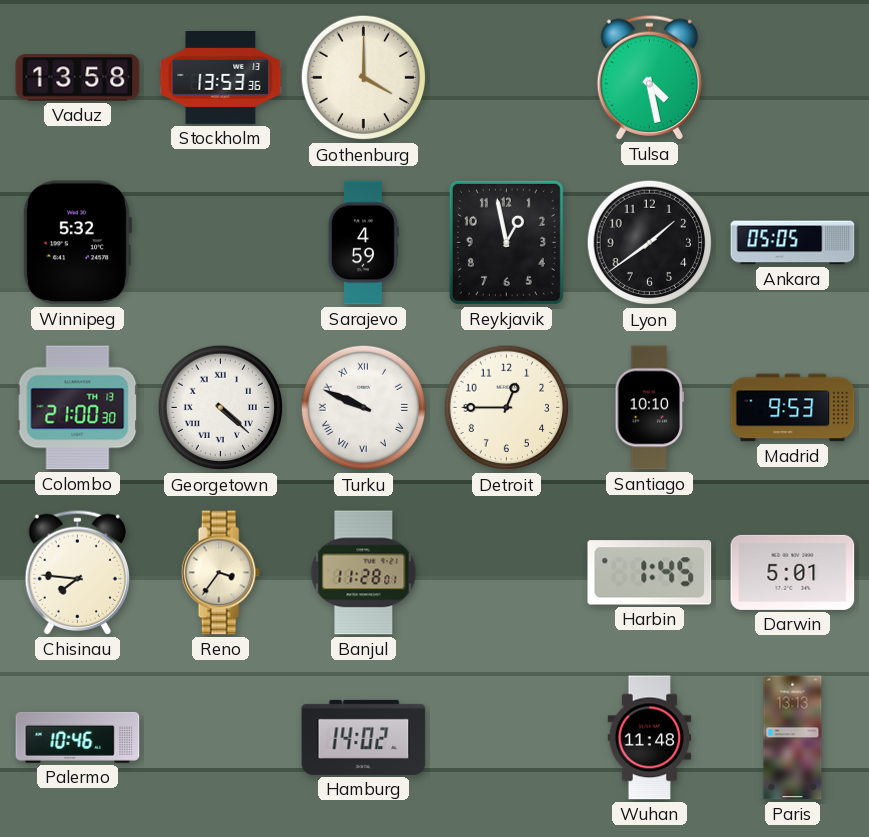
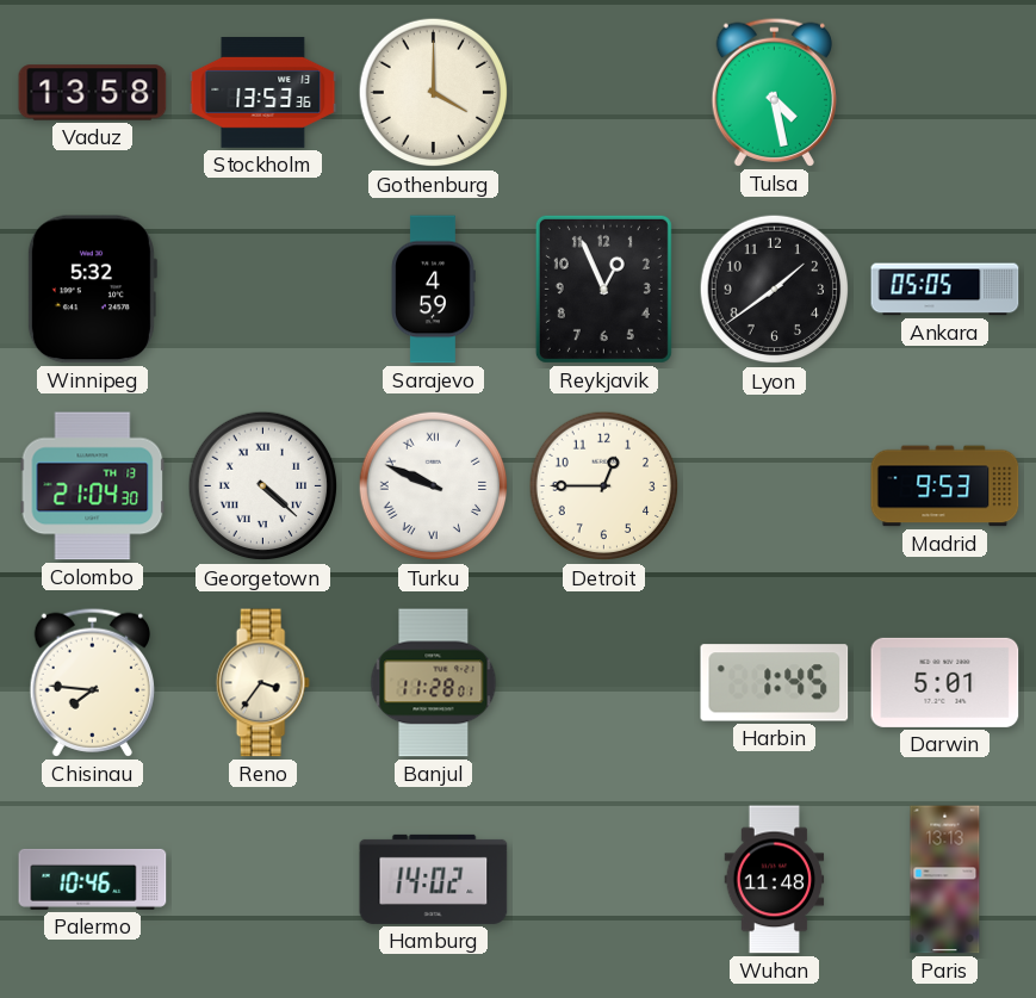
Reykjavik: 12:58 -> 12:56
Colombo: 21:00 -> 21:04
Santiago: 10:10 -> none
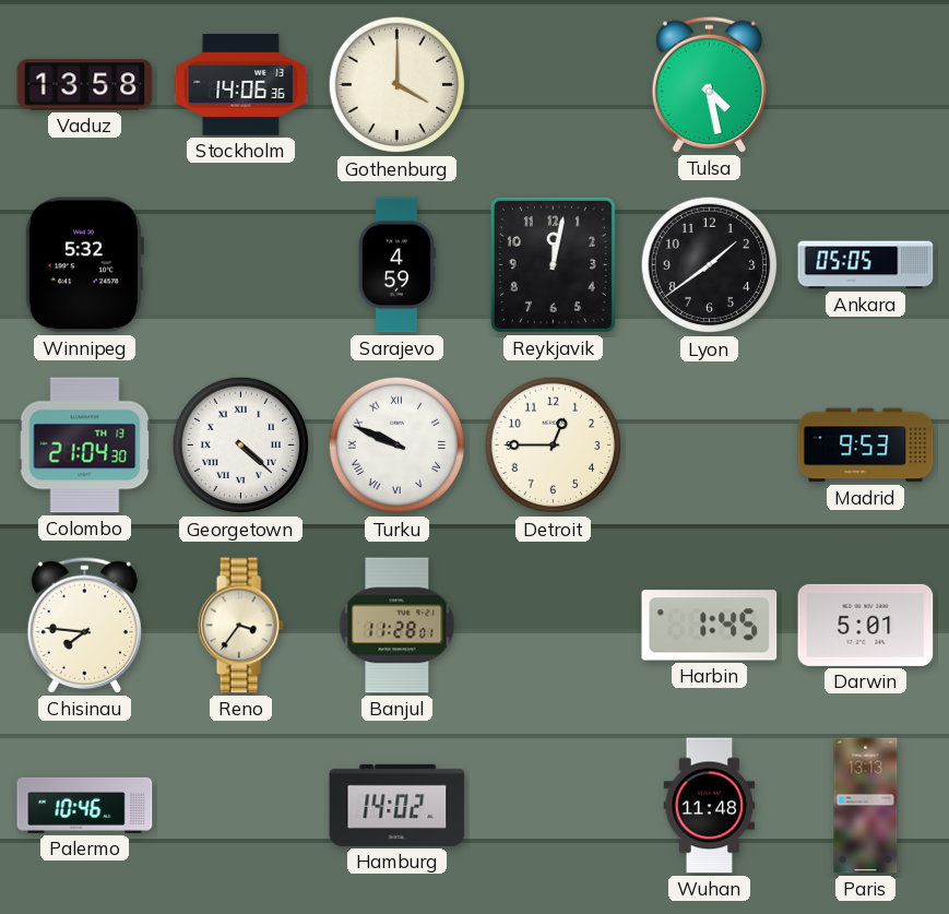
Stockholm: 13:53 -> 14:06
Reykjavik: 12:56 -> 12:02
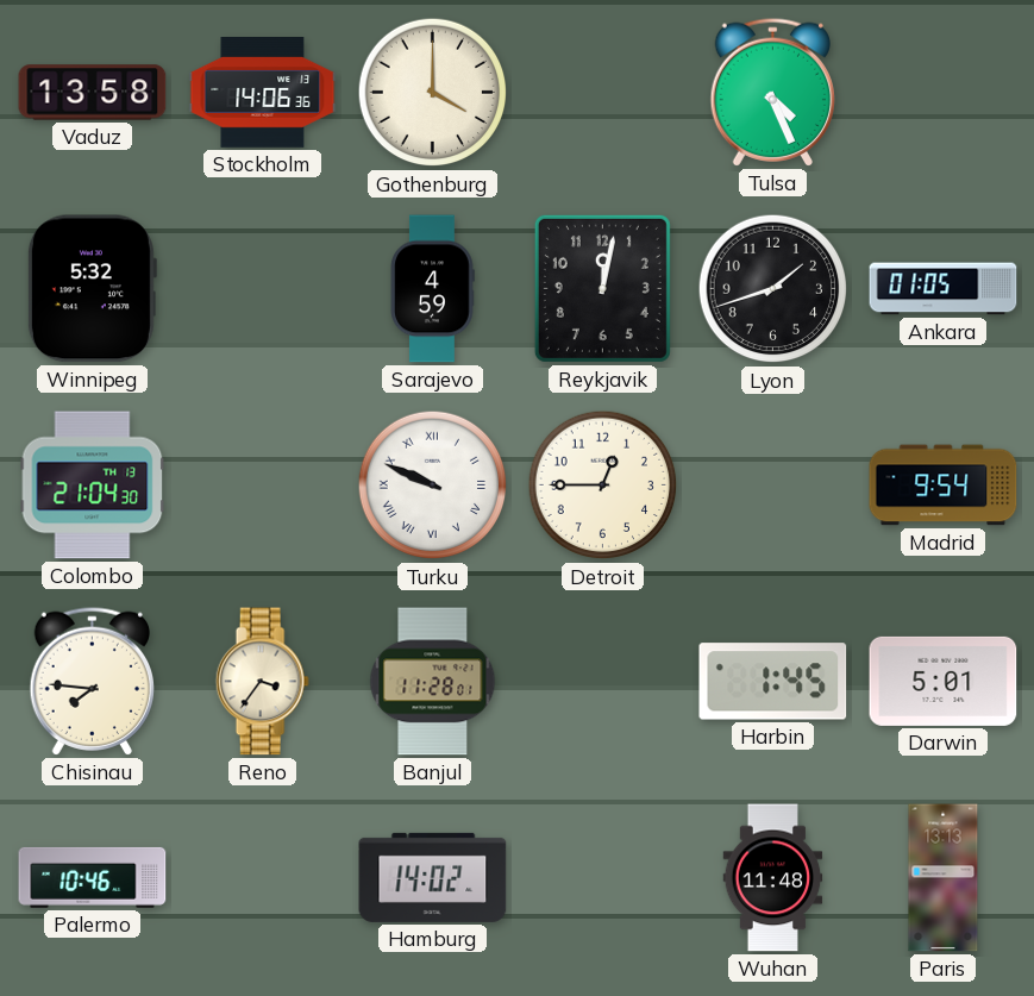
Tulsa: 4:28 -> 4:26
Lyon: 1:39 -> 1:42
Ankara: 05:05 -> 01:05
Georgetown: 4:22 -> none
Madrid: 9:53 -> 9:54
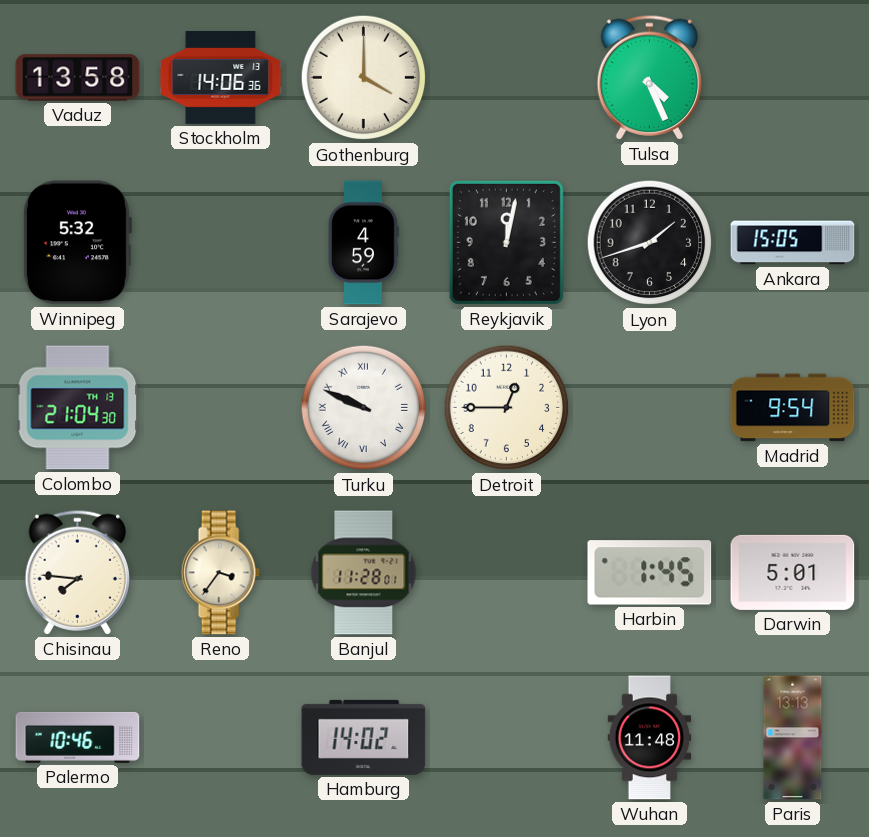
Ankara: 01:05 -> 15:05
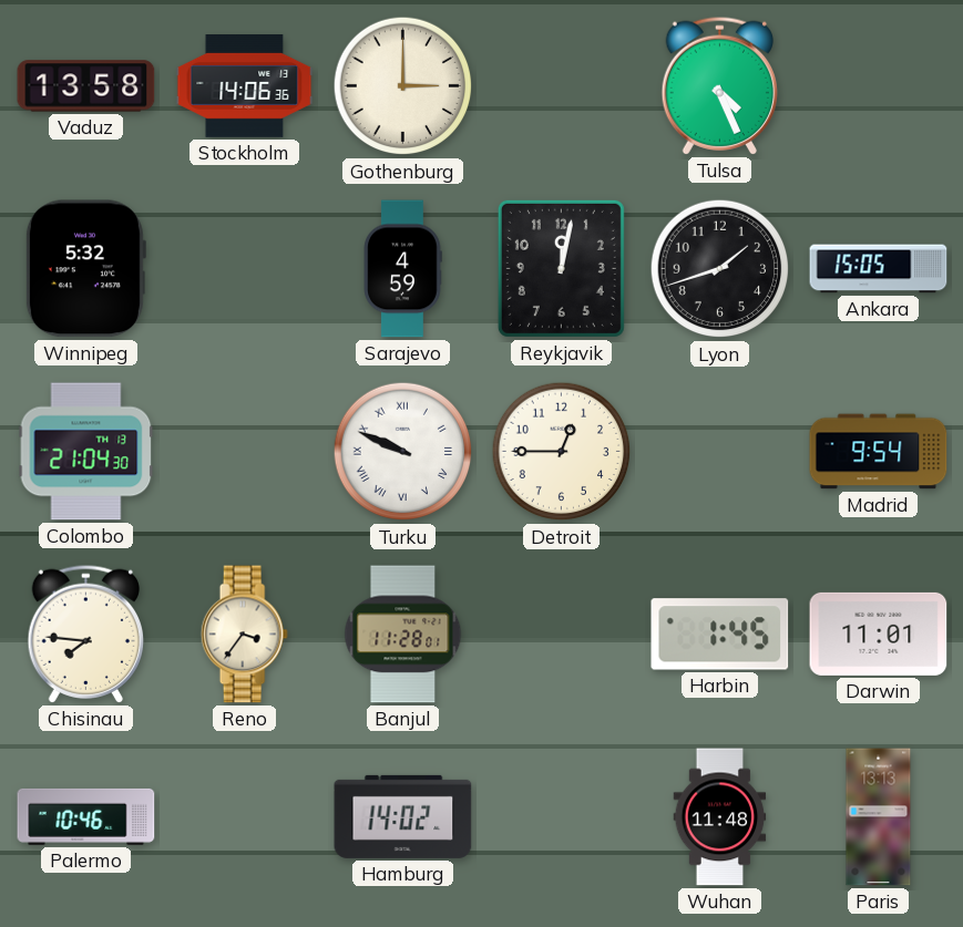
Gothenburg: 4:00 -> 3:00
Darwin: 5:01 -> 11:01
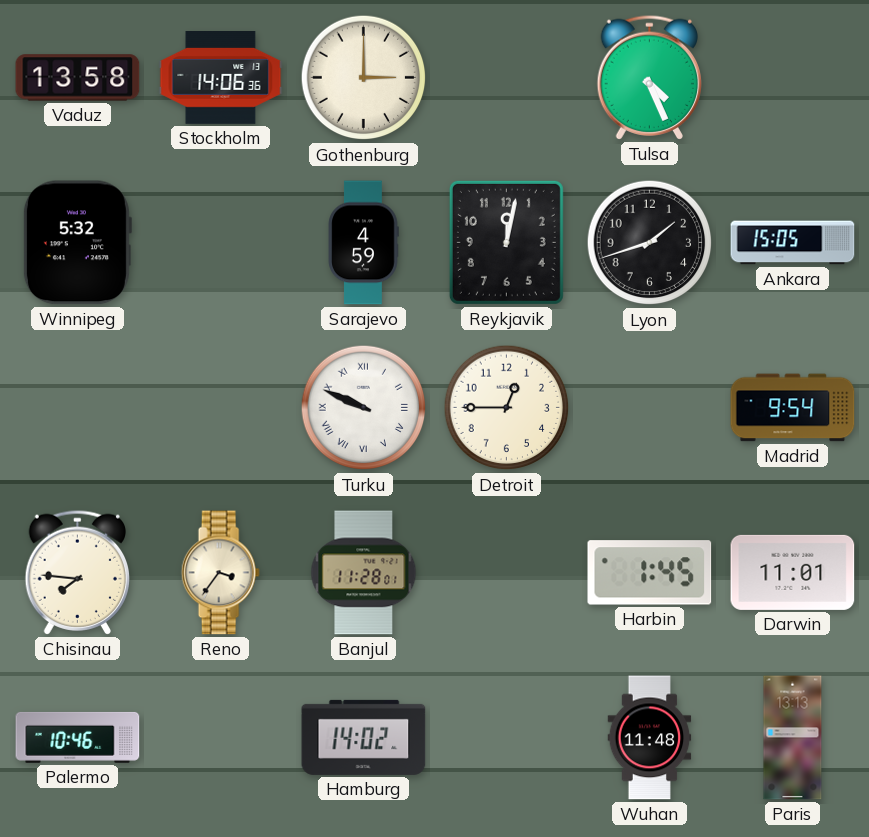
Colombo: 21:04 -> none
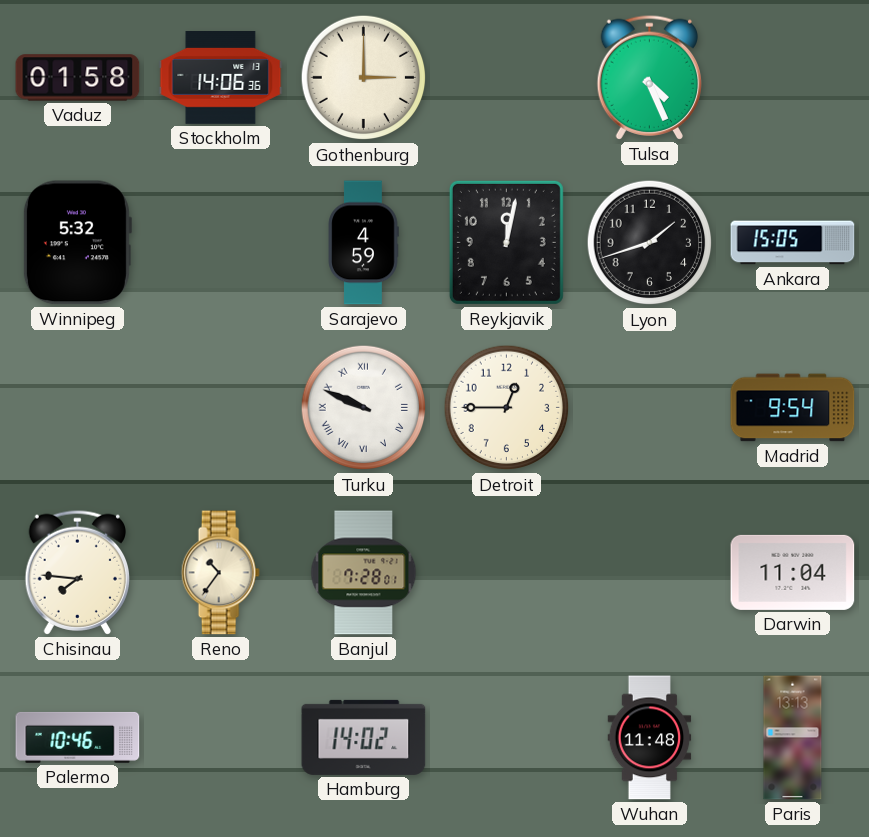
Vaduz: 13:58 -> 01:58
Reno: 3:36 -> 10:36
Banjul: 11:28 -> 7:28
Harbin: 1:45 -> none
Darwin: 11:01 -> 11:04
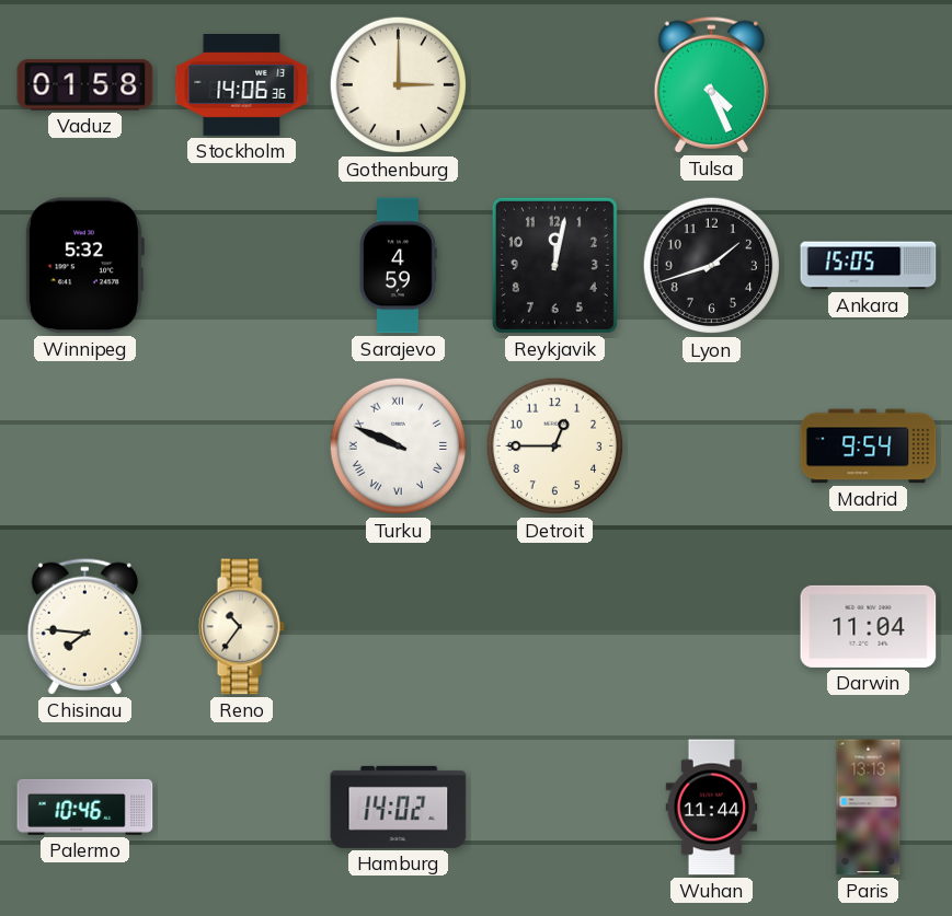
Banjul: 7:28 -> none
Wuhan: 11:48 -> 11:44
